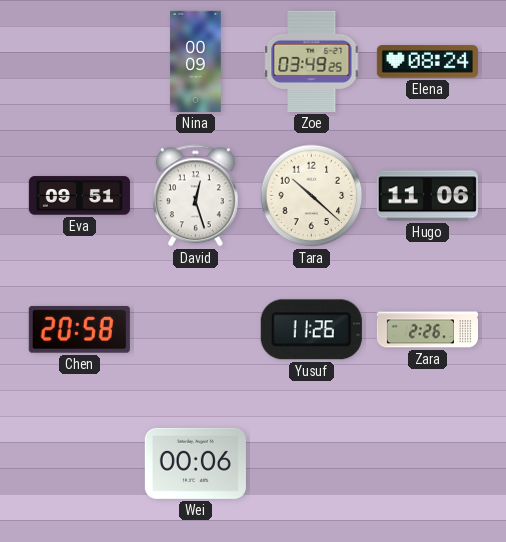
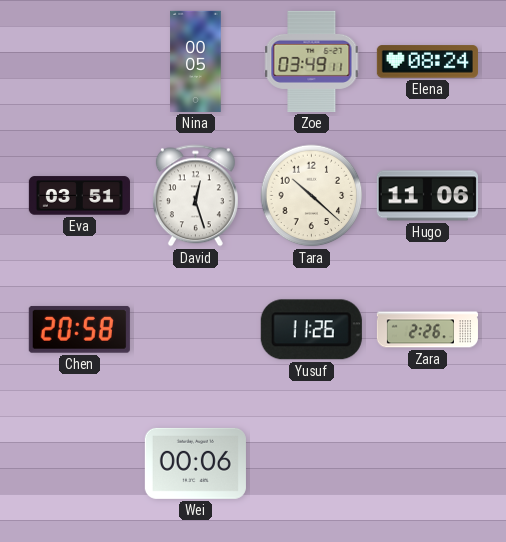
Nina: 00:09 -> 00:05
Zoe: 03:49:25 -> 03:49:11
Eva: 09:51 -> 03:51
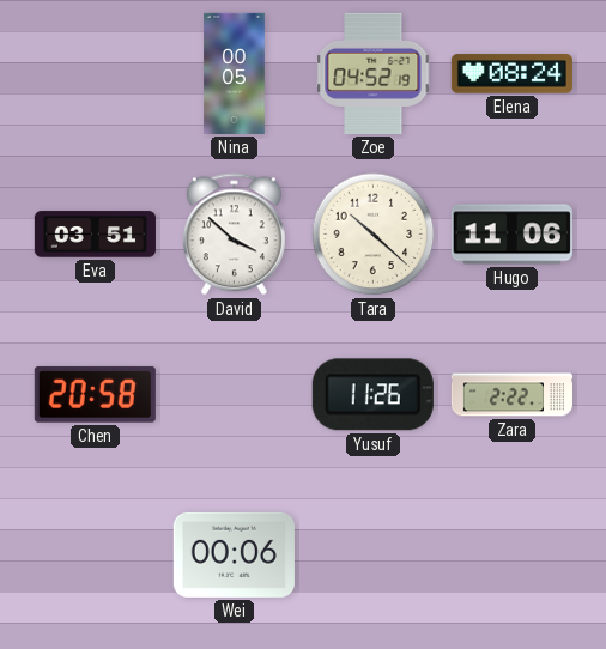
Zoe: 03:49 -> 04:52
David: 12:27 -> 3:52
Zara: 2:26 -> 2:22
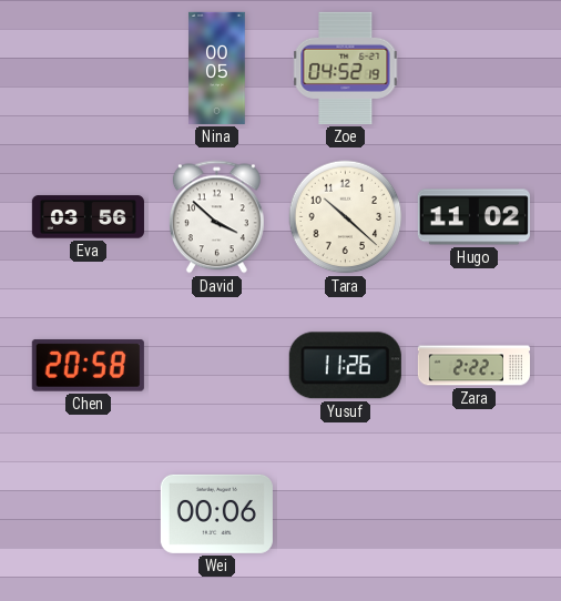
Elena: 08:24 -> none
Eva: 03:51 -> 03:56
Hugo: 11:06 -> 11:02
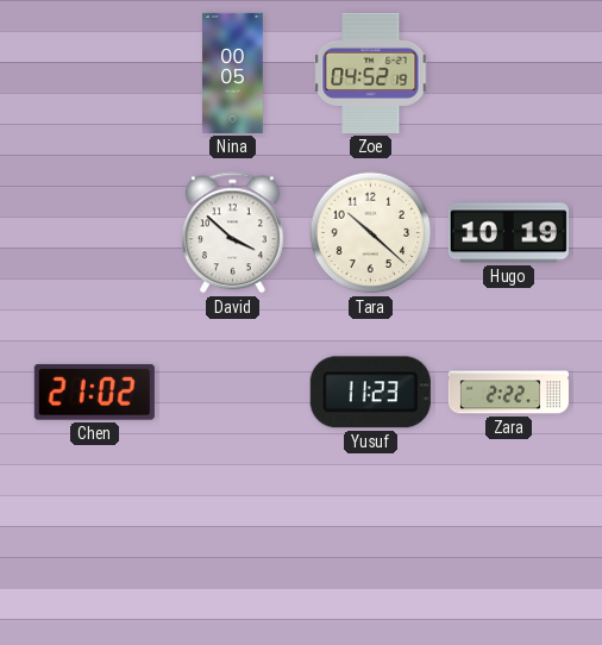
Eva: 03:56 -> none
Hugo: 11:02 -> 10:19
Chen: 20:58 -> 21:02
Yusuf: 11:26 -> 11:23
Wei: 00:06 -> none
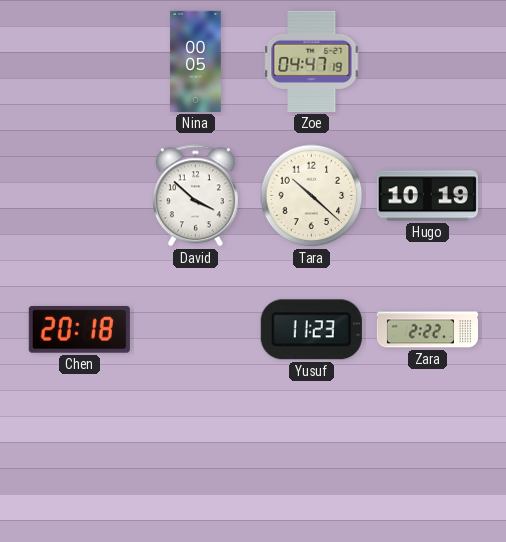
Zoe: 04:52 -> 04:47
Chen: 21:02 -> 20:18
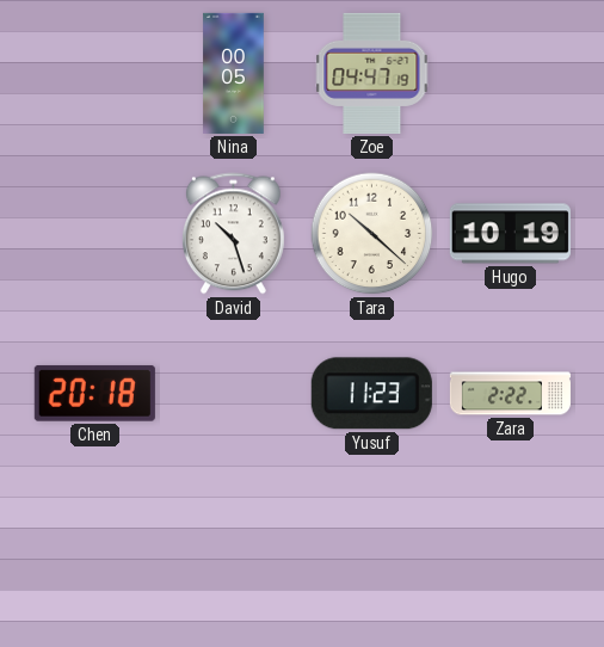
David: 3:52 -> 10:27
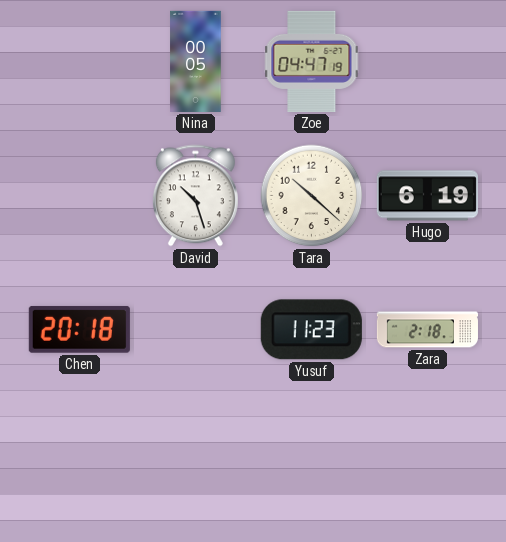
Hugo: 10:19 -> 6:19
Zara: 2:22 -> 2:18
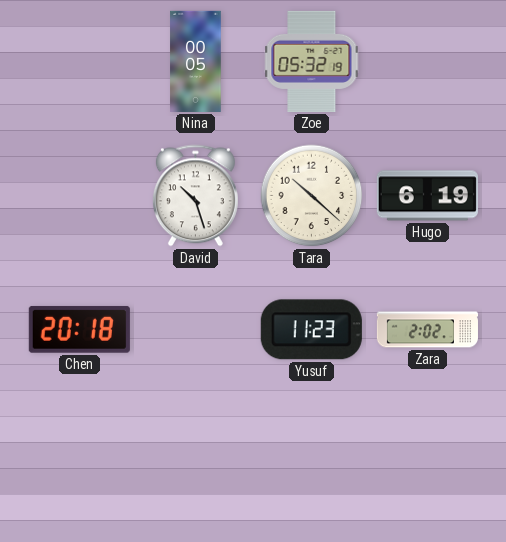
Zoe: 04:47 -> 05:32
Zara: 2:18 -> 2:02
